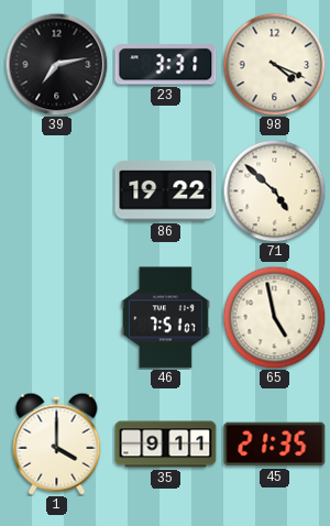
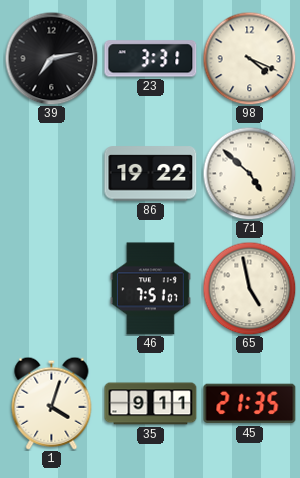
1: 4:00 -> 4:03
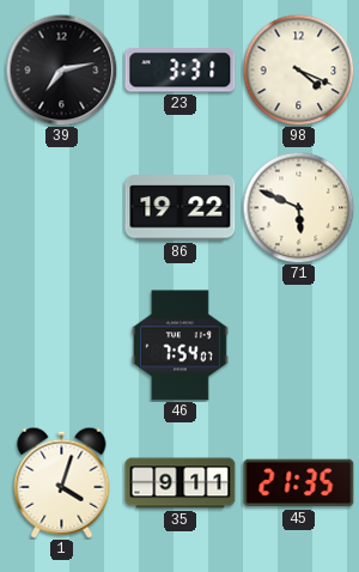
71: 4:52 -> 5:49
46: 7:51 -> 7:54
65: 4:58 -> none
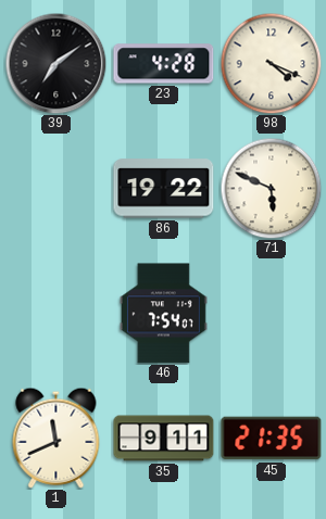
39: 7:13 -> 7:09
23: 3:31 -> 4:28
1: 4:03 -> 11:41
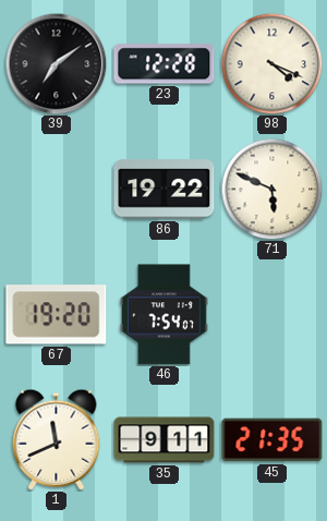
23: 4:28 -> 12:28
67: none -> 19:20
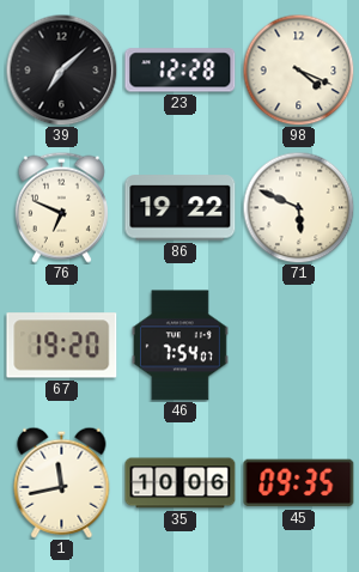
39: 7:09 -> 7:08
76: none -> 6:49
1: 11:41 -> 11:43
35: 9:11 -> 10:06
45: 21:35 -> 09:35
